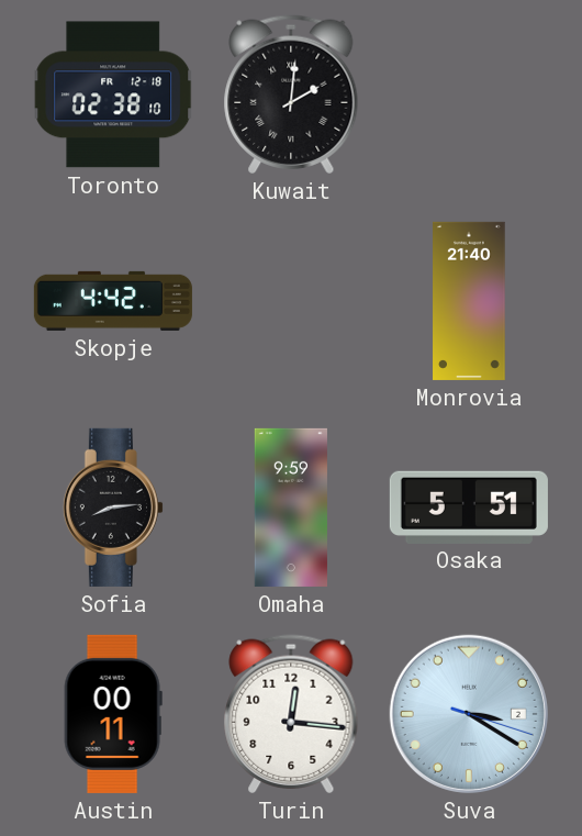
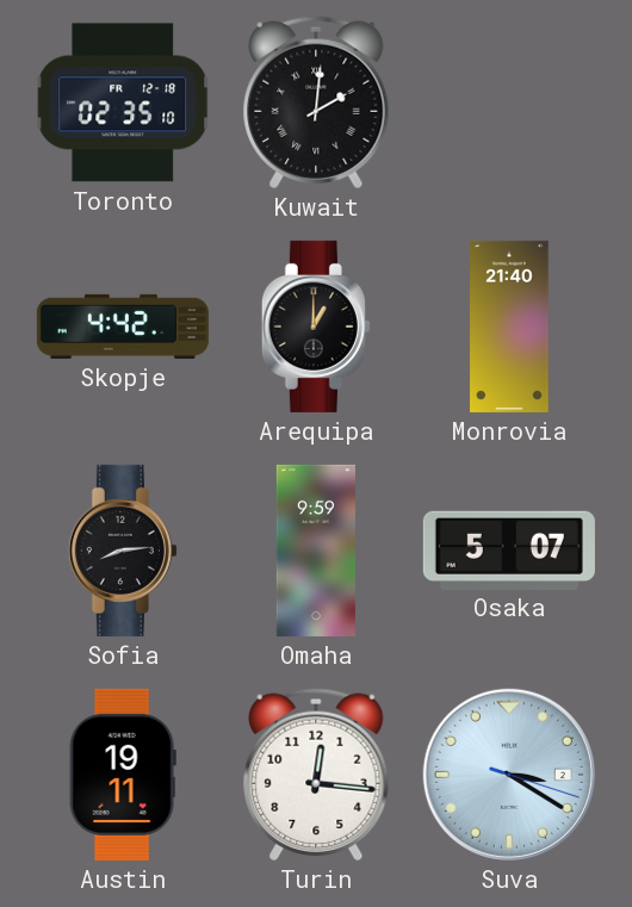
Toronto: 02:38 -> 02:35
Arequipa: none -> 1:00
Osaka: 5:51 -> 5:07
Austin: 00:11 -> 19:11
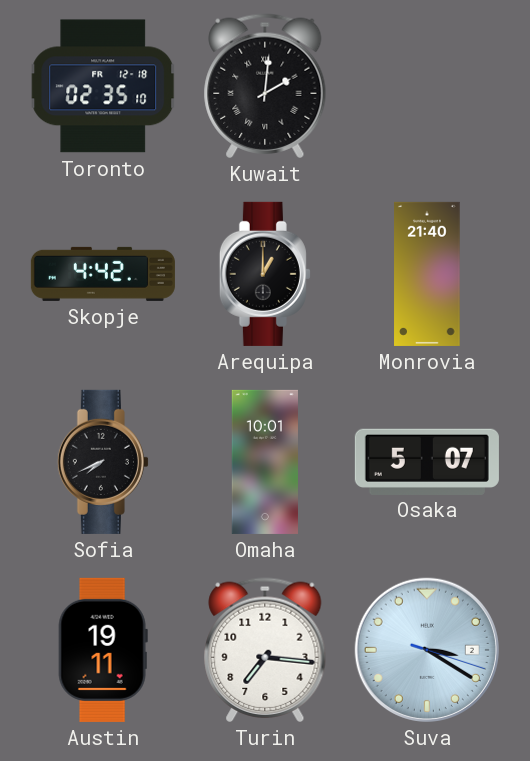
Sofia: 8:14 -> 7:41
Omaha: 9:59 -> 10:01
Turin: 12:16 -> 7:16
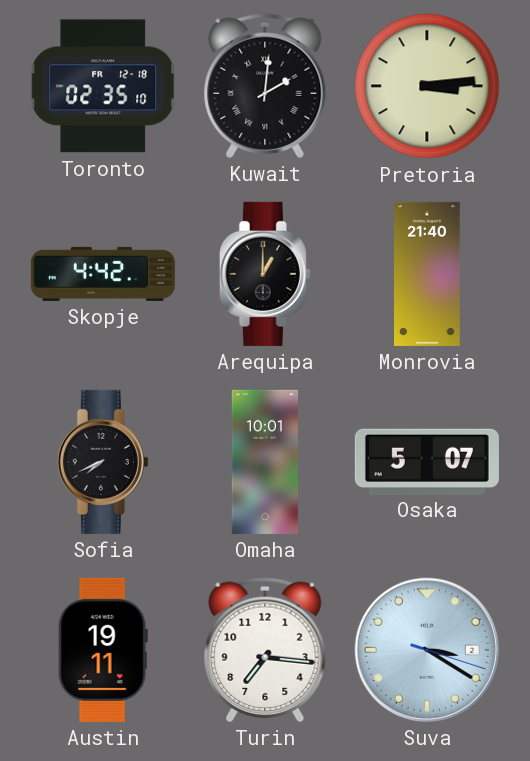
Pretoria: none -> 3:14
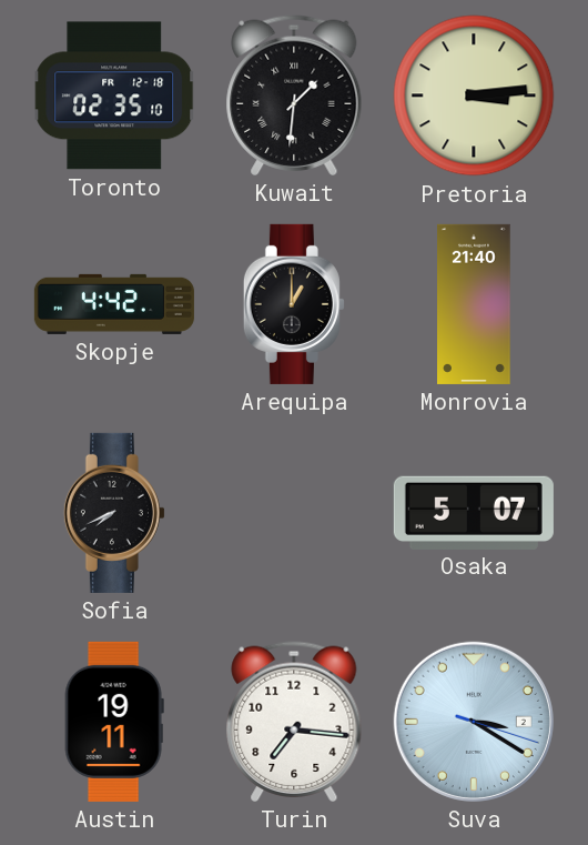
Kuwait: 2:01 -> 1:31
Omaha: 10:01 -> none
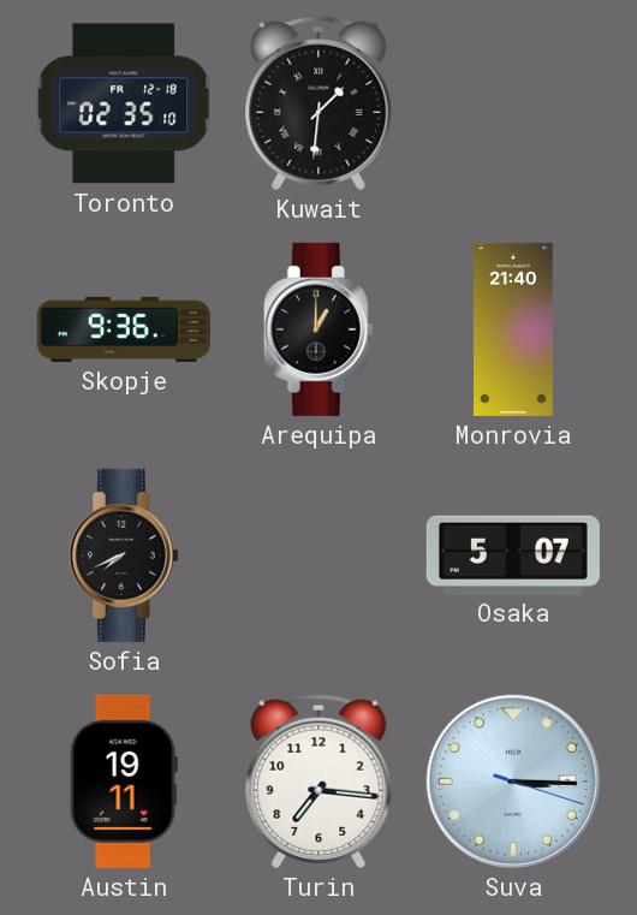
Pretoria: 3:14 -> none
Skopje: 4:42 -> 9:36
Suva: 3:20 -> 3:15
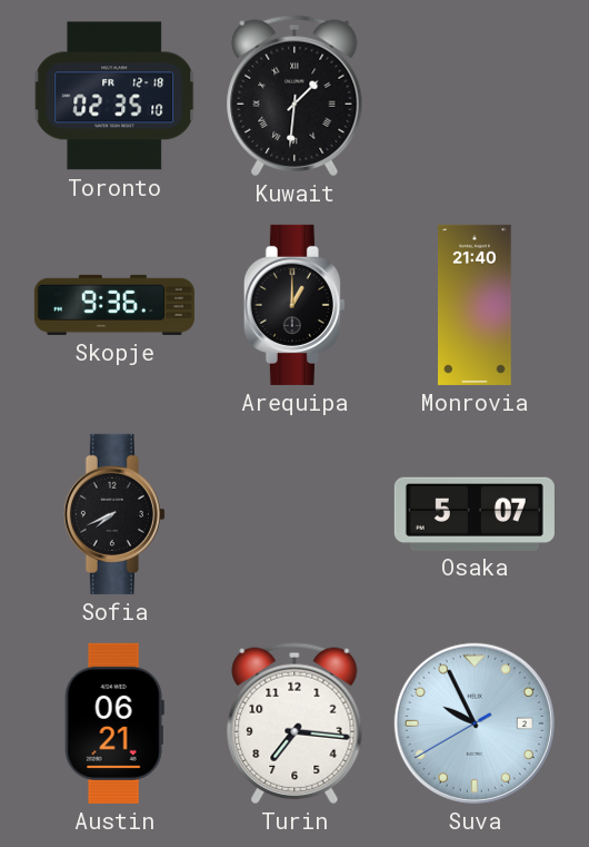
Austin: 19:11 -> 06:21
Suva: 3:15 -> 9:55
